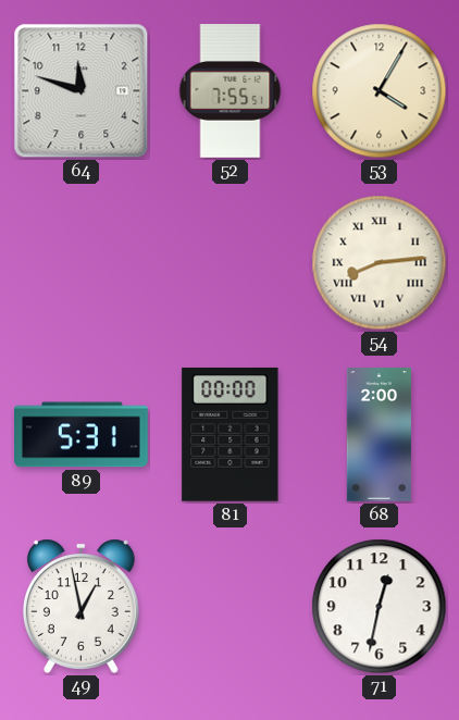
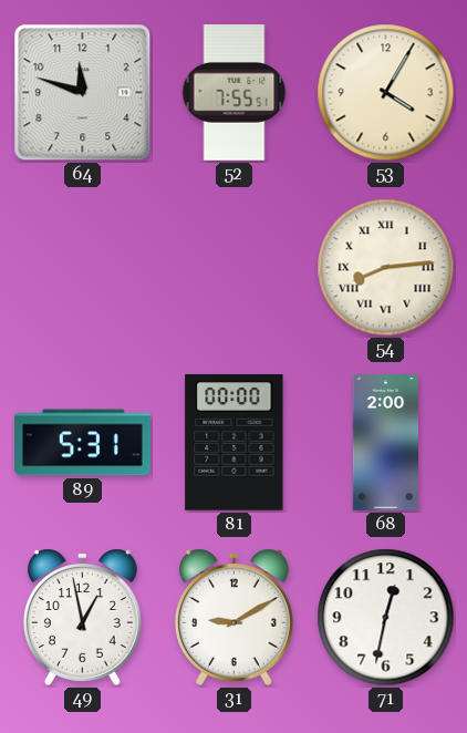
31: none -> 9:10
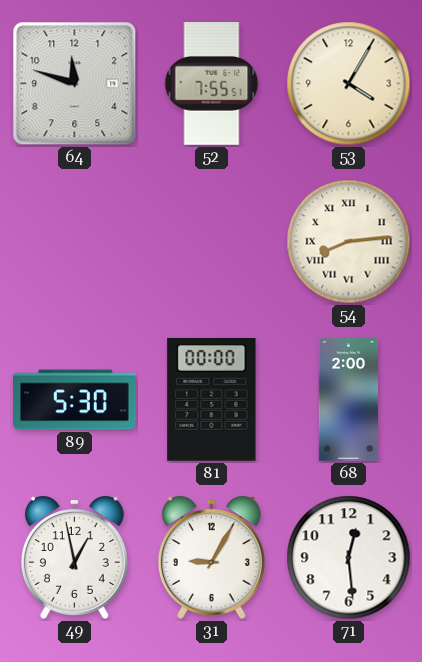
89: 5:31 -> 5:30
31: 9:10 -> 9:05
71: 12:32 -> 12:29
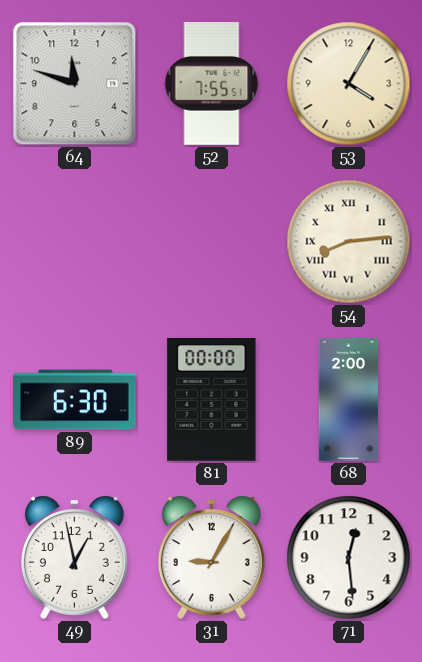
89: 5:30 -> 6:30
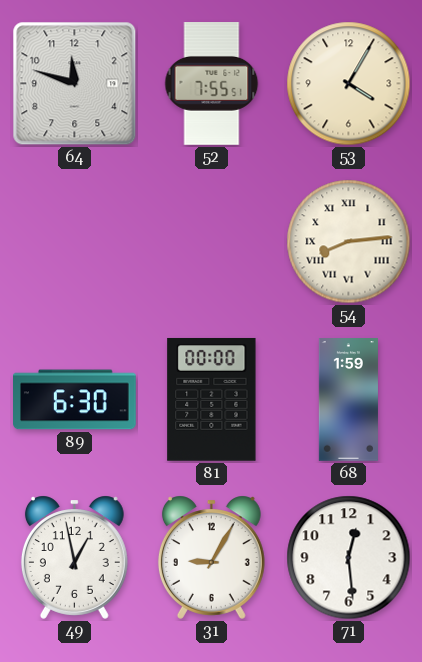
68: 2:00 -> 1:59
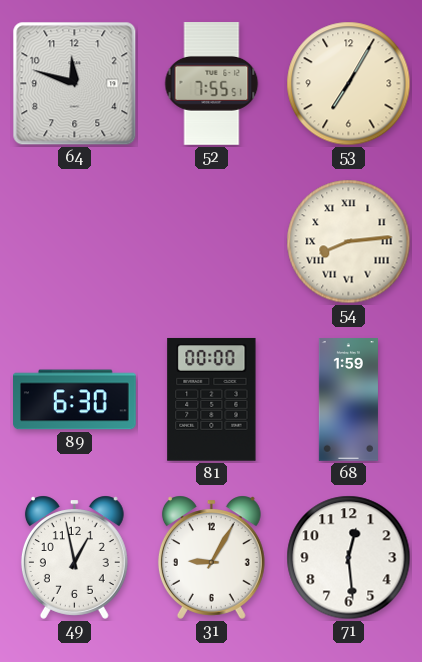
53: 4:05 -> 7:05
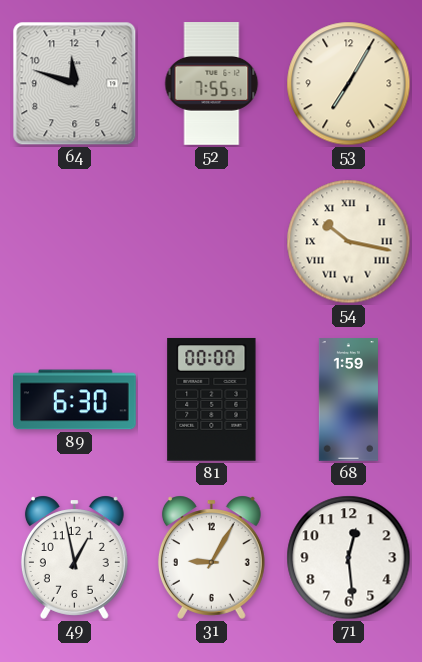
54: 8:14 -> 10:17
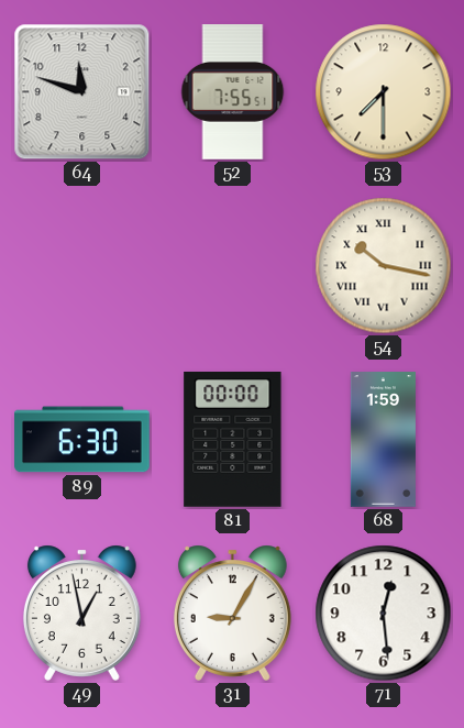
53: 7:05 -> 7:30
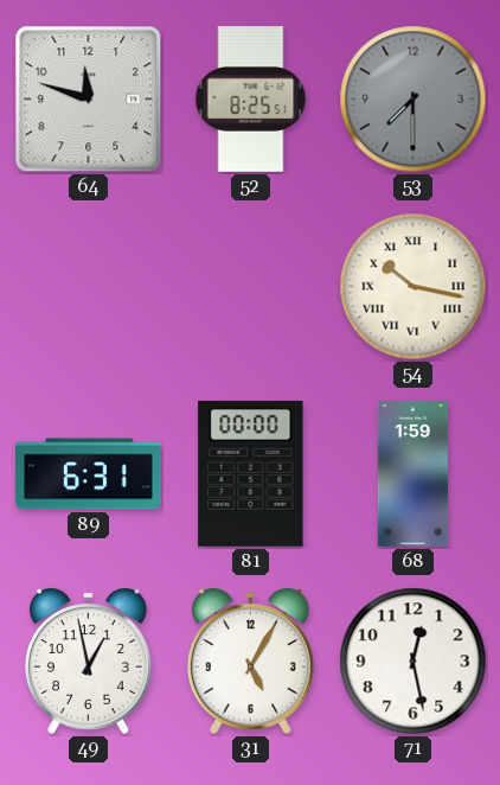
52: 7:55 -> 8:25
53 dial: cream -> grey
89: 6:30 -> 6:31
31: 9:05 -> 5:05
71: 12:29 -> 12:28
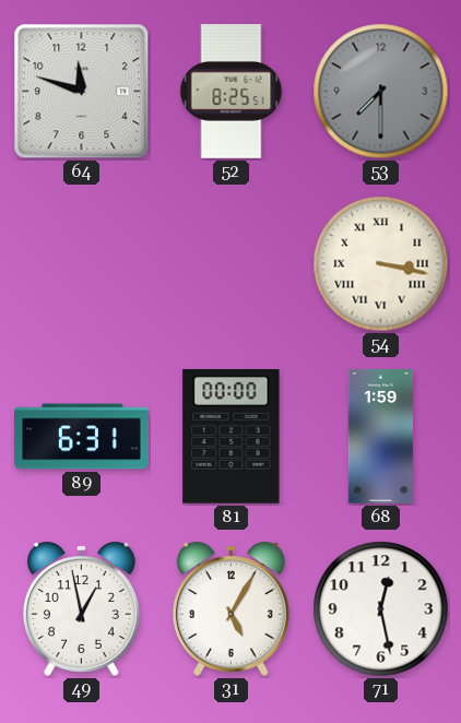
54: 10:17 -> 3:17
